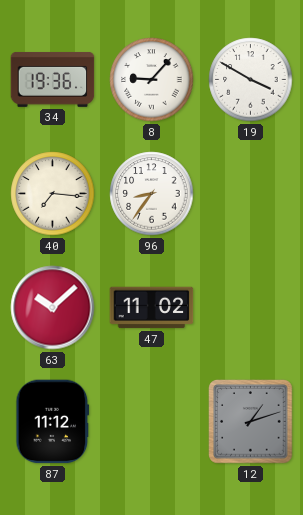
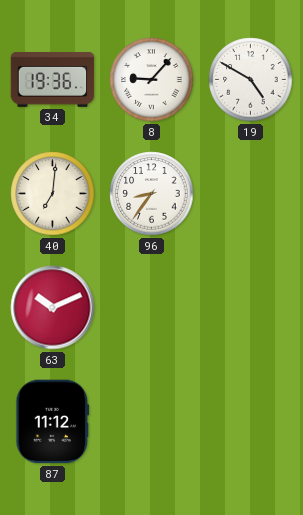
19: 3:50 -> 4:50
40: 7:16 -> 7:01
63: 10:08 -> 10:11
47: 11:02 -> none
12: 1:12 -> none
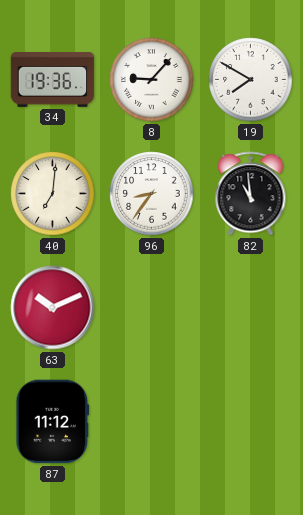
19: 4:50 -> 7:50
82: none -> 10:59
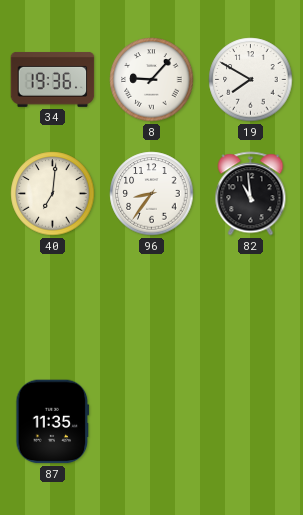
63: 10:11 -> none
87: 11:12 -> 11:35
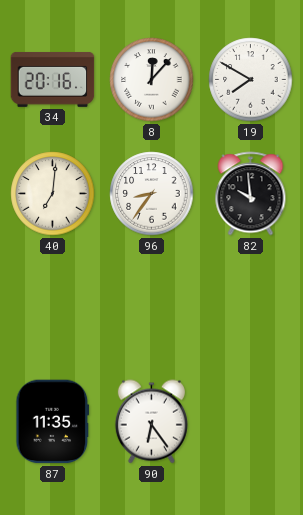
34: 19:36 -> 20:16
8: 9:07 -> 12:07
82: 10:59 -> 9:59
90: none -> 6:24
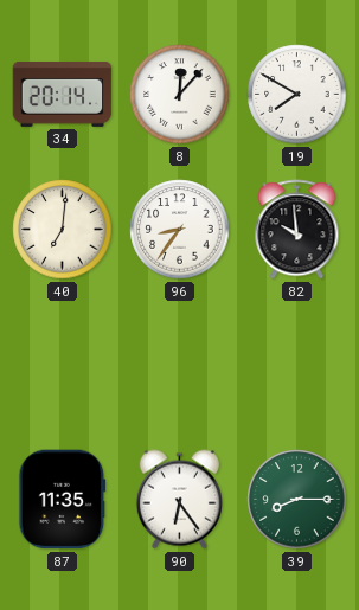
34: 20:16 -> 20:14
39: none -> 8:15
